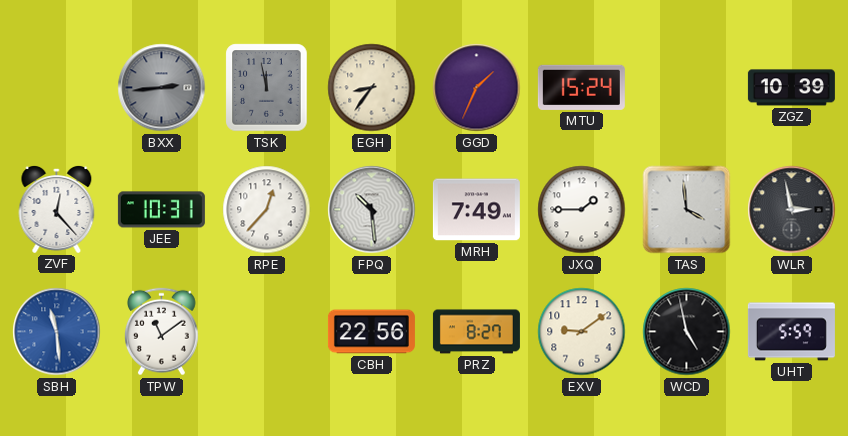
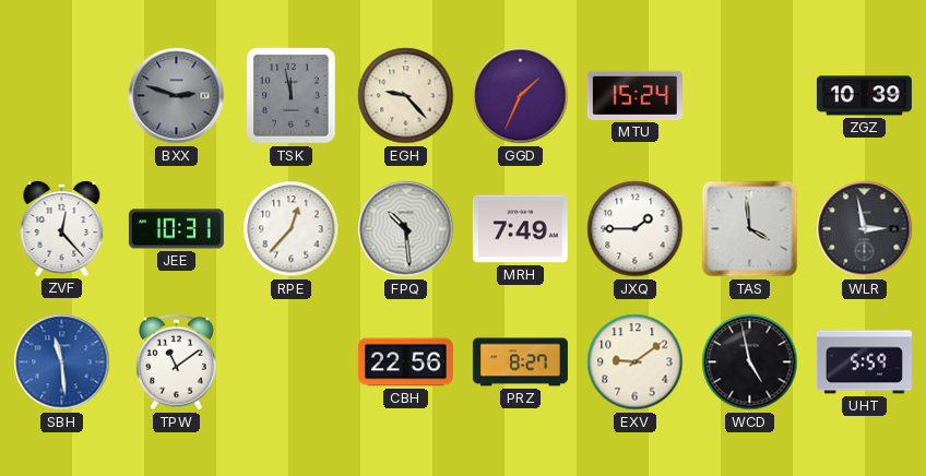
BXX: 2:44 -> 2:48
EGH: 8:36 -> 9:23
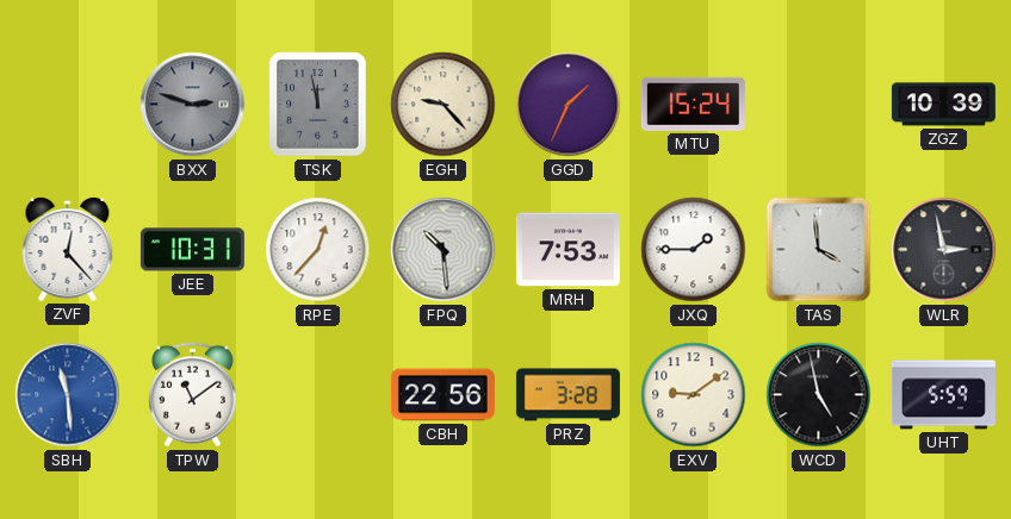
MRH: 7:49 -> 7:53
PRZ: 8:27 -> 3:28
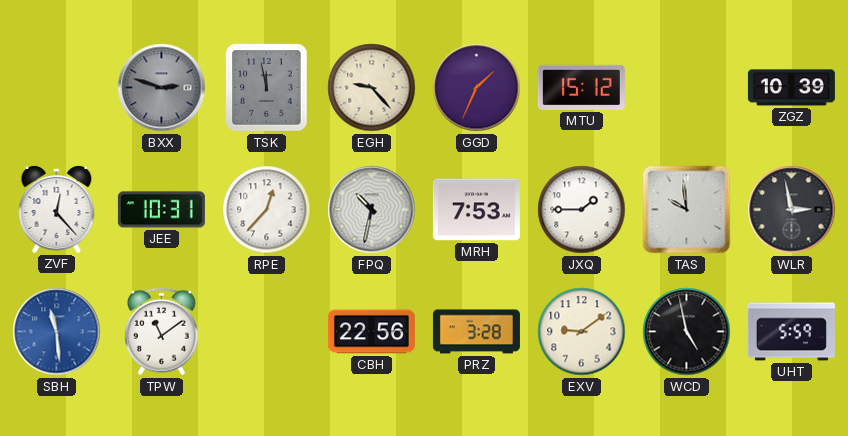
MTU: 15:24 -> 15:12
FPQ: 10:29 -> 10:32
TAS: 3:59 -> 9:59
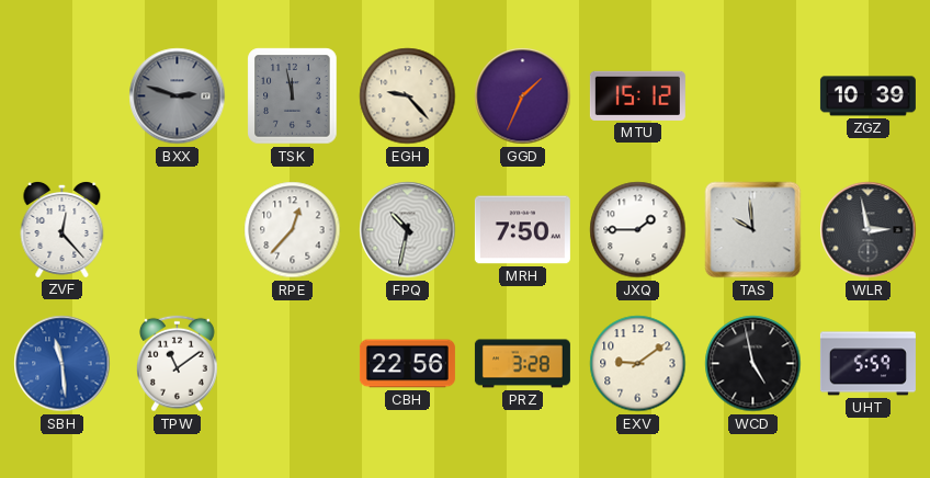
JEE: 10:31 -> none
MRH: 7:53 -> 7:50
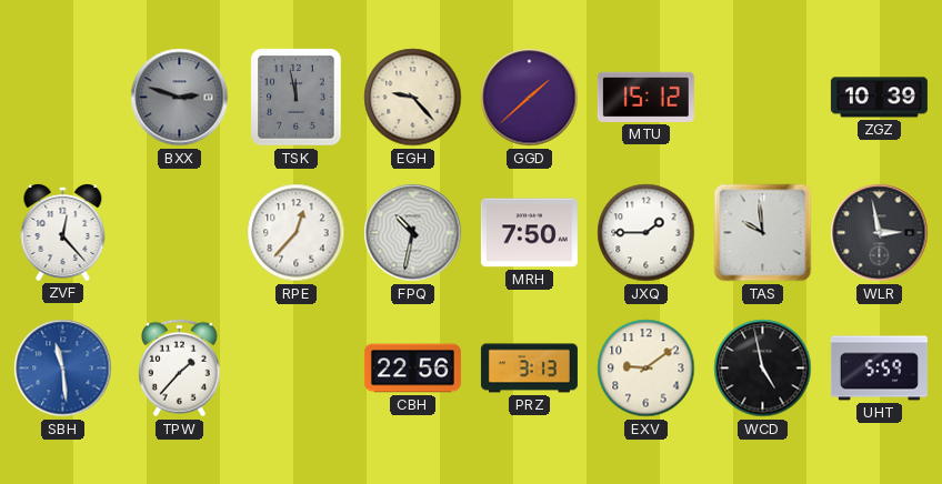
GGD: 1:34 -> 1:38
TPW: 11:09 -> 1:37
PRZ: 3:28 -> 3:13
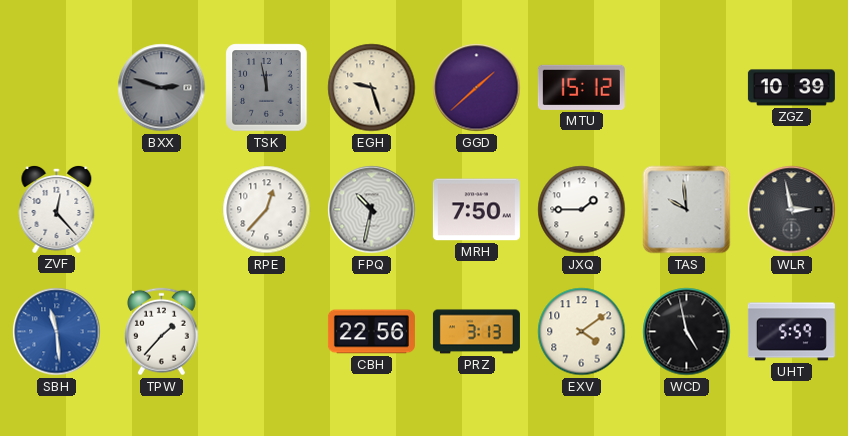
EGH: 9:23 -> 9:27
EXV: 9:09 -> 4:09
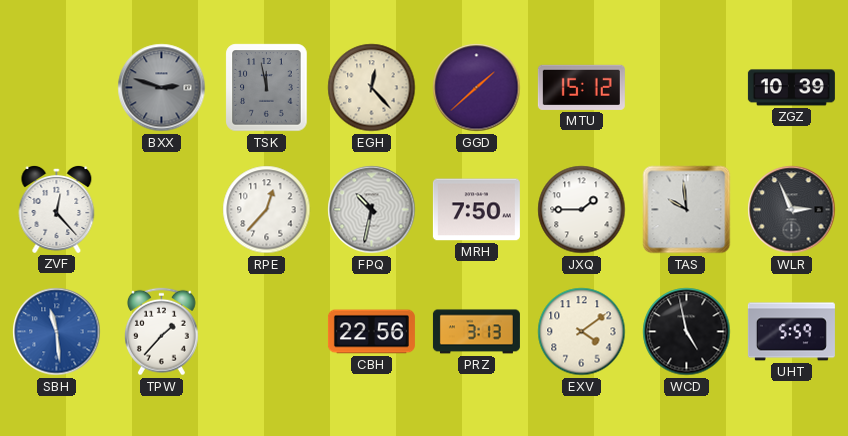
EGH: 9:27 -> 12:23
WLR: 2:58 -> 2:56
